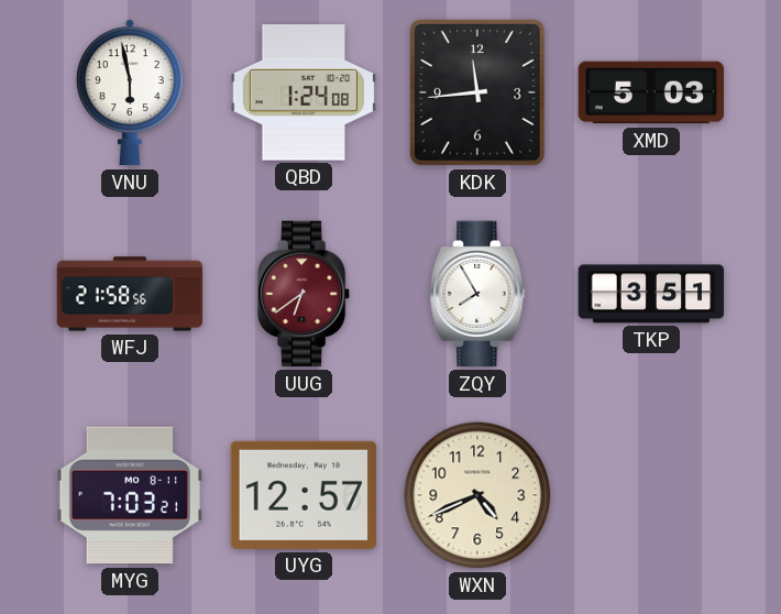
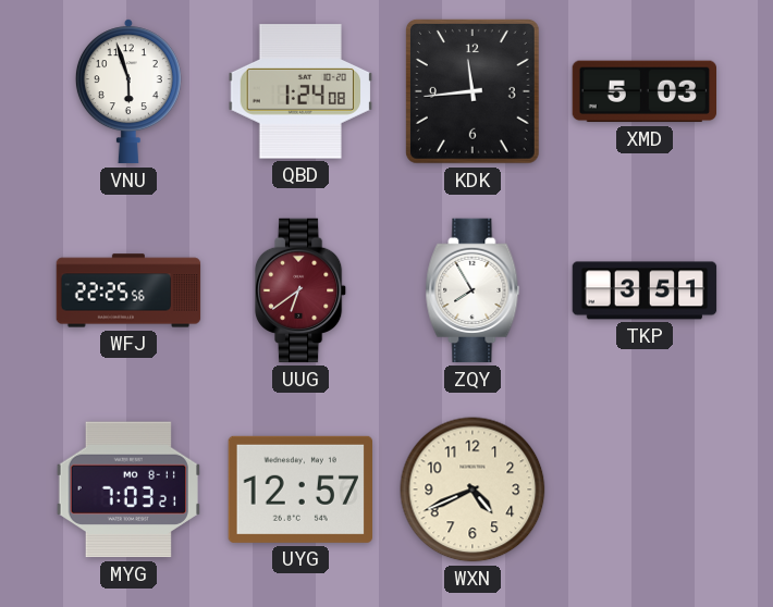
VNU: 5:58 -> 5:57
WFJ: 21:58 -> 22:25
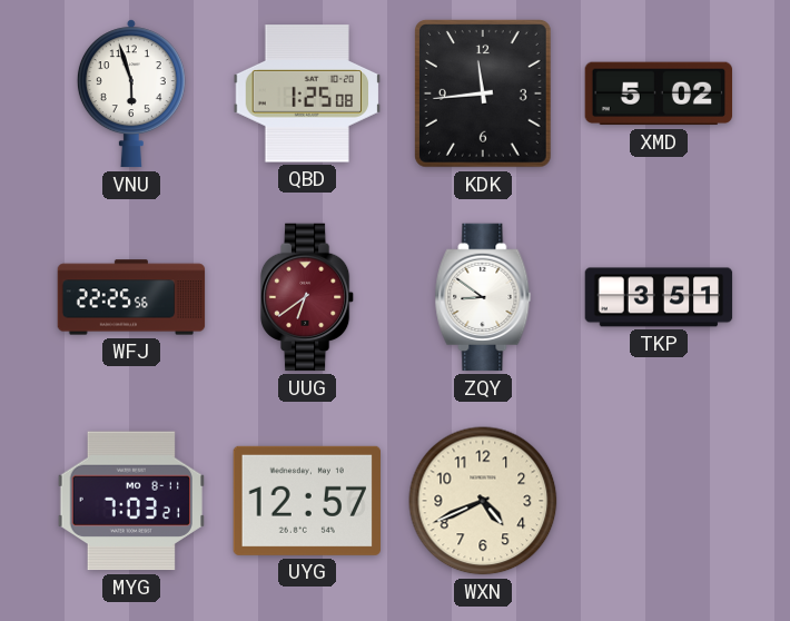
QBD: 1:24 -> 1:25
XMD: 5:03 -> 5:02
ZQY: 7:55 -> 8:51
